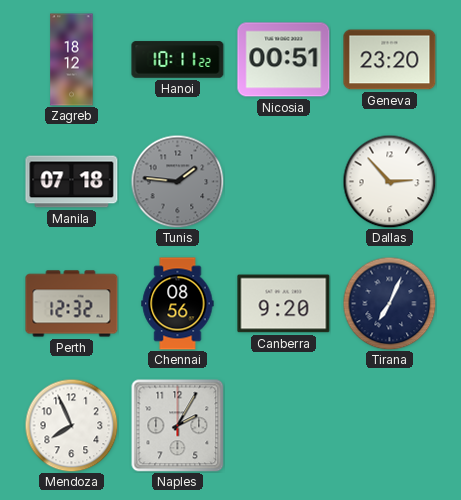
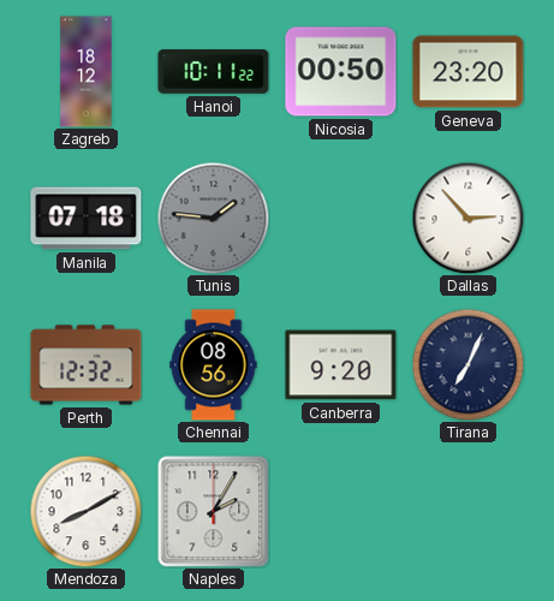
Nicosia: 00:51 -> 00:50
Mendoza: 7:56 -> 8:10
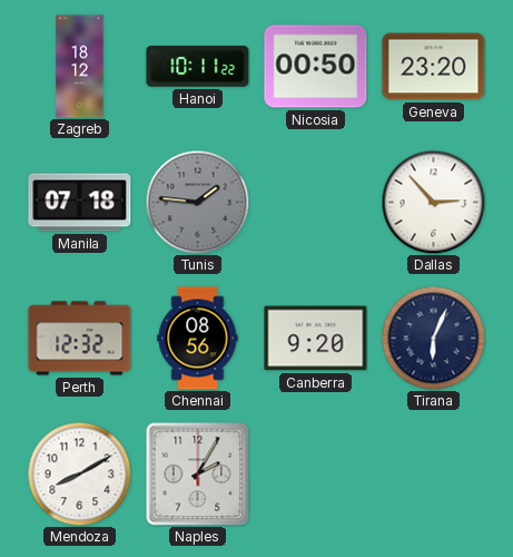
Tirana: 7:04 -> 6:04
